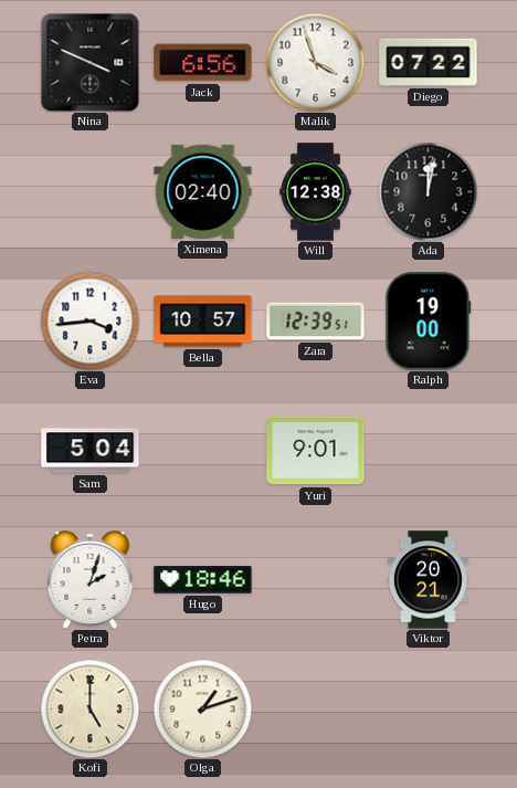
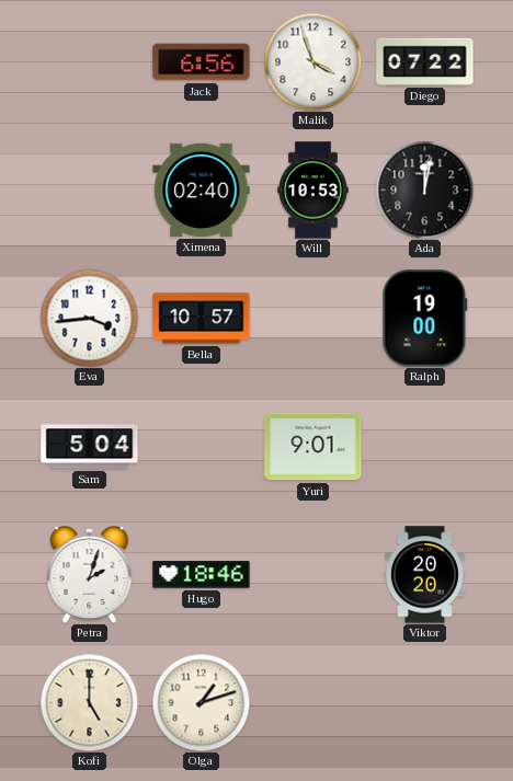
Nina: 3:49 -> none
Will: 12:38 -> 10:53
Zara: 12:39 -> none
Viktor: 20:21 -> 20:20
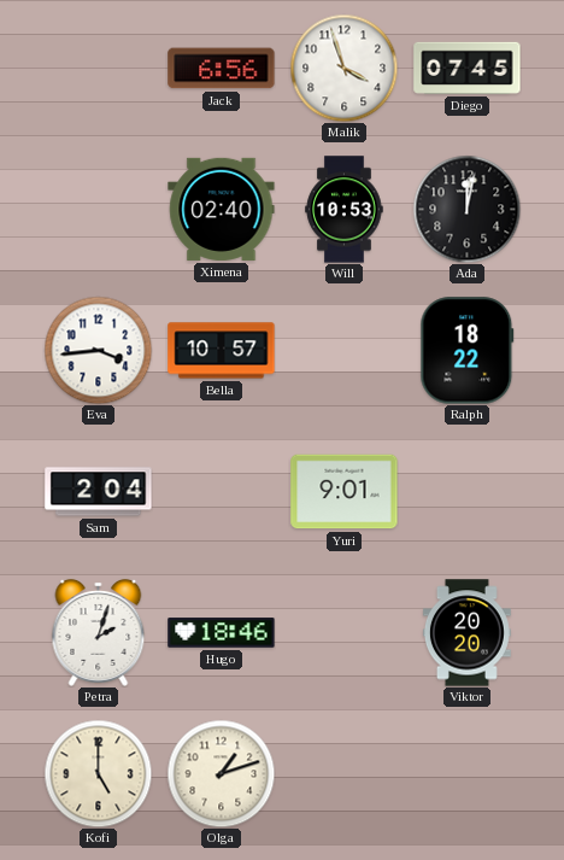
Diego: 07:22 -> 07:45
Ralph: 19:00 -> 18:22
Sam: 5:04 -> 2:04
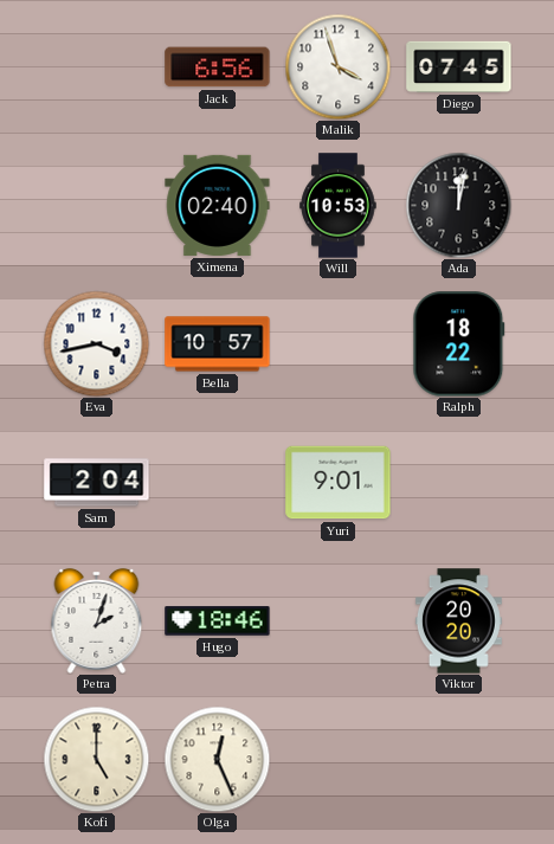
Eva: 3:44 -> 3:43
Olga: 1:12 -> 12:26
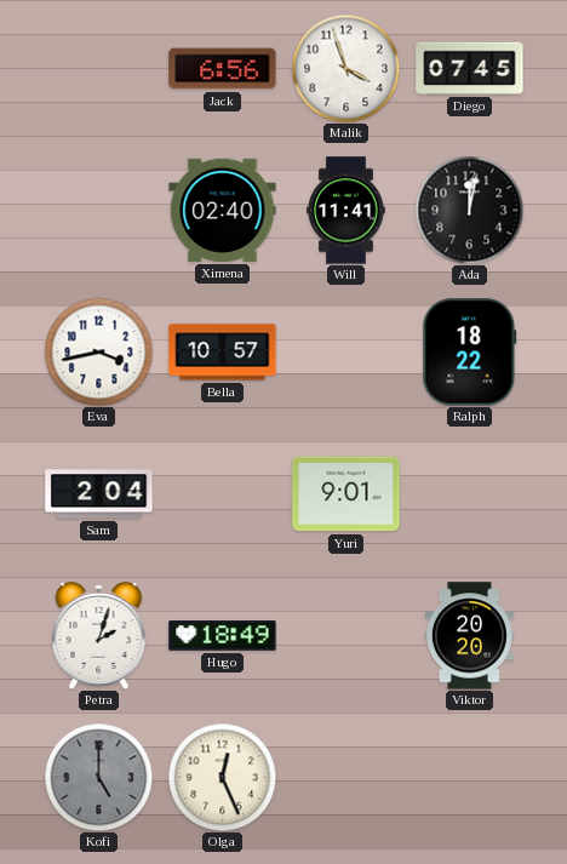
Will: 10:53 -> 11:41
Hugo: 18:46 -> 18:49
Kofi dial: cream -> grey
